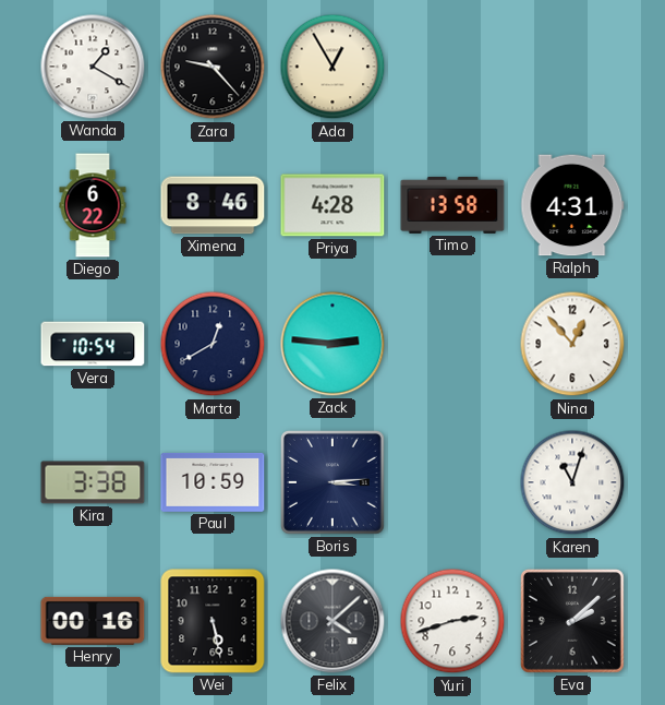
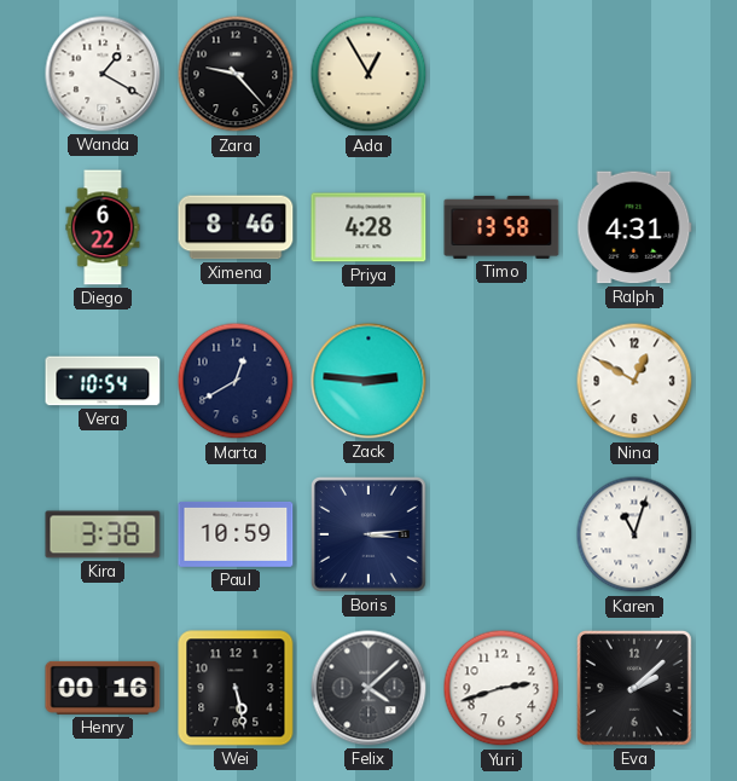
Nina: 12:53 -> 12:50
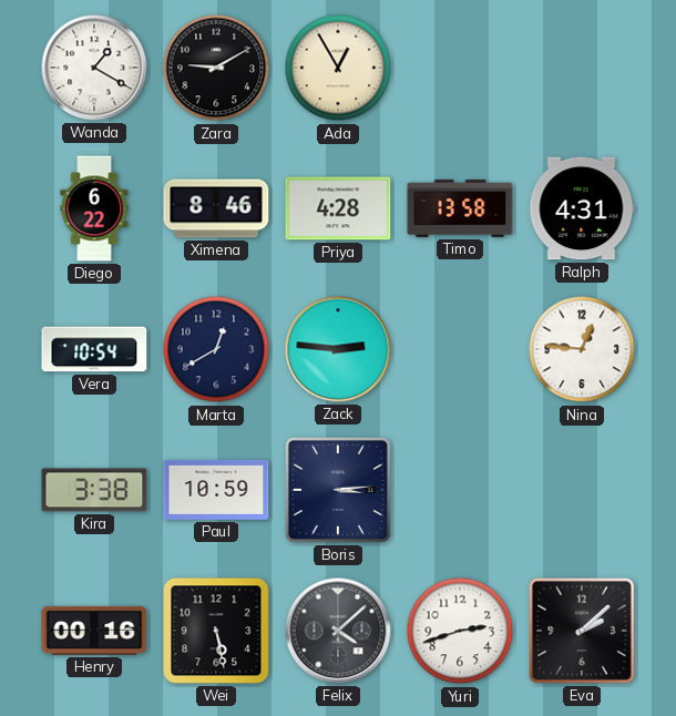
Zara: 9:23 -> 9:10
Nina: 12:50 -> 12:46
Karen: 11:03 -> none
